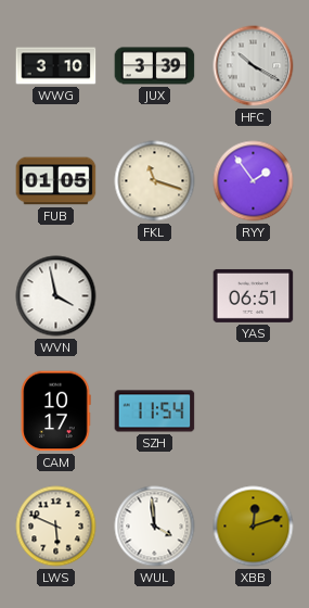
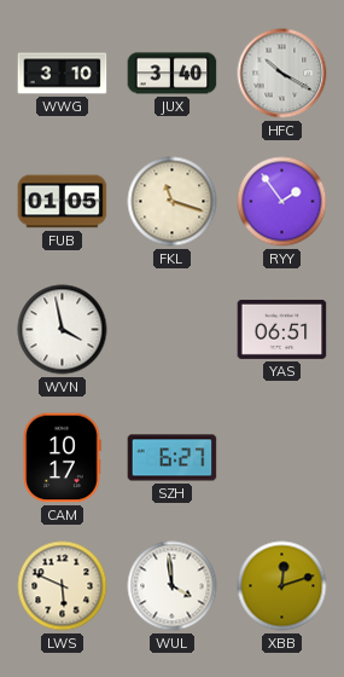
JUX: 3:39 -> 3:40
SZH: 11:54 -> 6:27
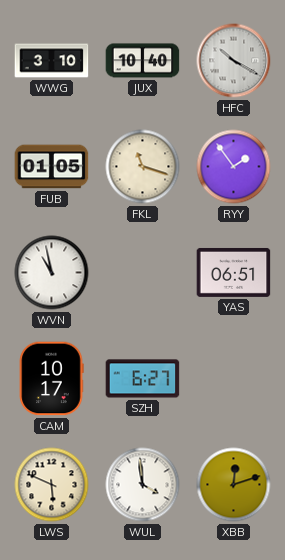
JUX: 3:40 -> 10:40
WVN: 3:58 -> 10:58
